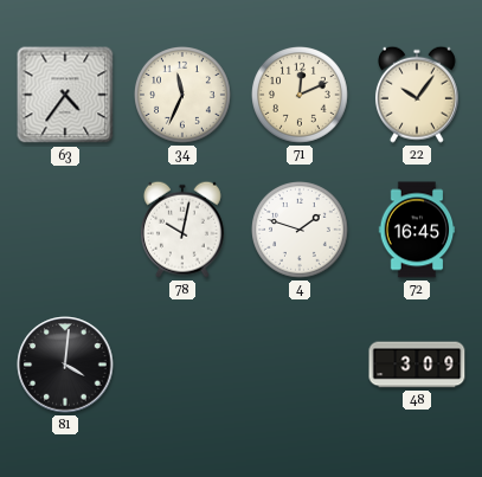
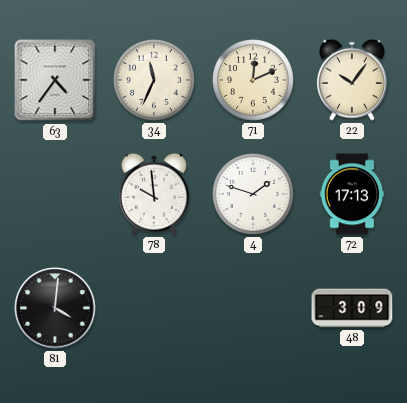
78: 10:02 -> 9:59
72: 16:45 -> 17:13
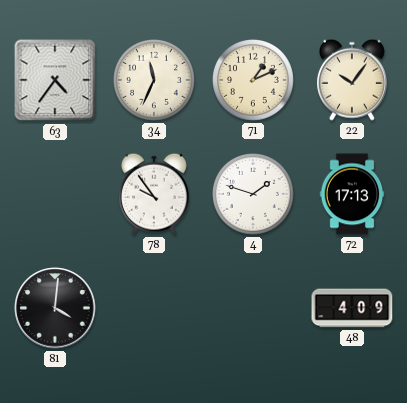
71: 12:11 -> 1:11
78: 9:59 -> 9:54
48: 3:09 -> 4:09
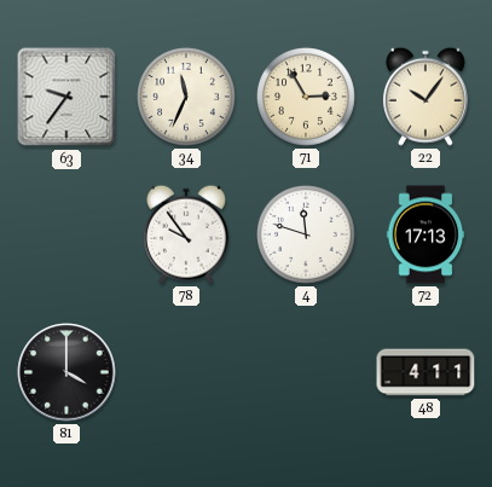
63: 4:36 -> 9:36
71: 1:11 -> 2:55
4: 1:48 -> 11:48
81: 4:01 -> 4:00
48: 4:09 -> 4:11
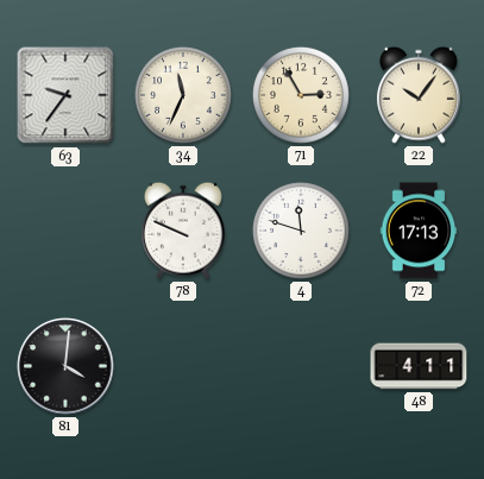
78: 9:54 -> 9:49
81: 4:00 -> 4:01
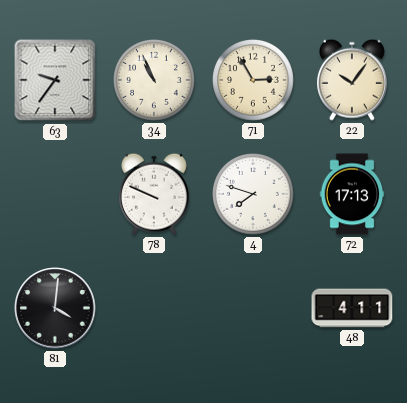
34: 11:34 -> 10:56
4: 11:48 -> 7:48
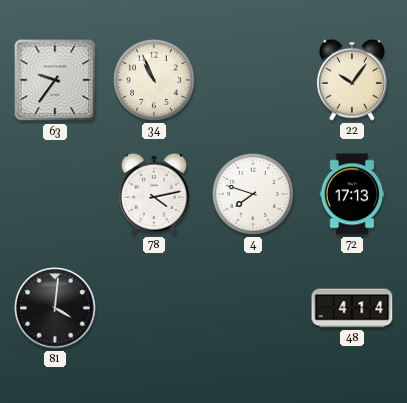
71: 2:55 -> none
78: 9:49 -> 4:13
48: 4:11 -> 4:14
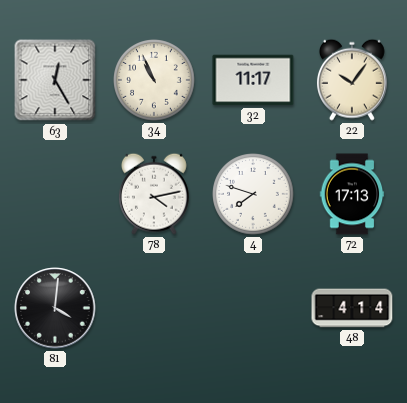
63: 9:36 -> 12:25
32: none -> 11:17
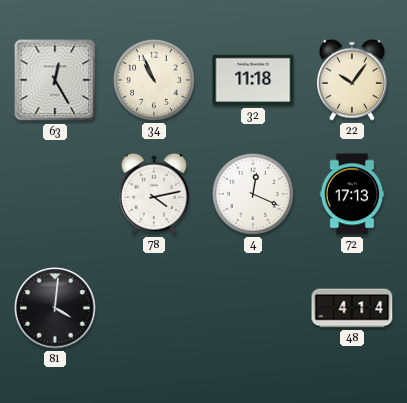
32: 11:17 -> 11:18
4: 7:48 -> 12:19
